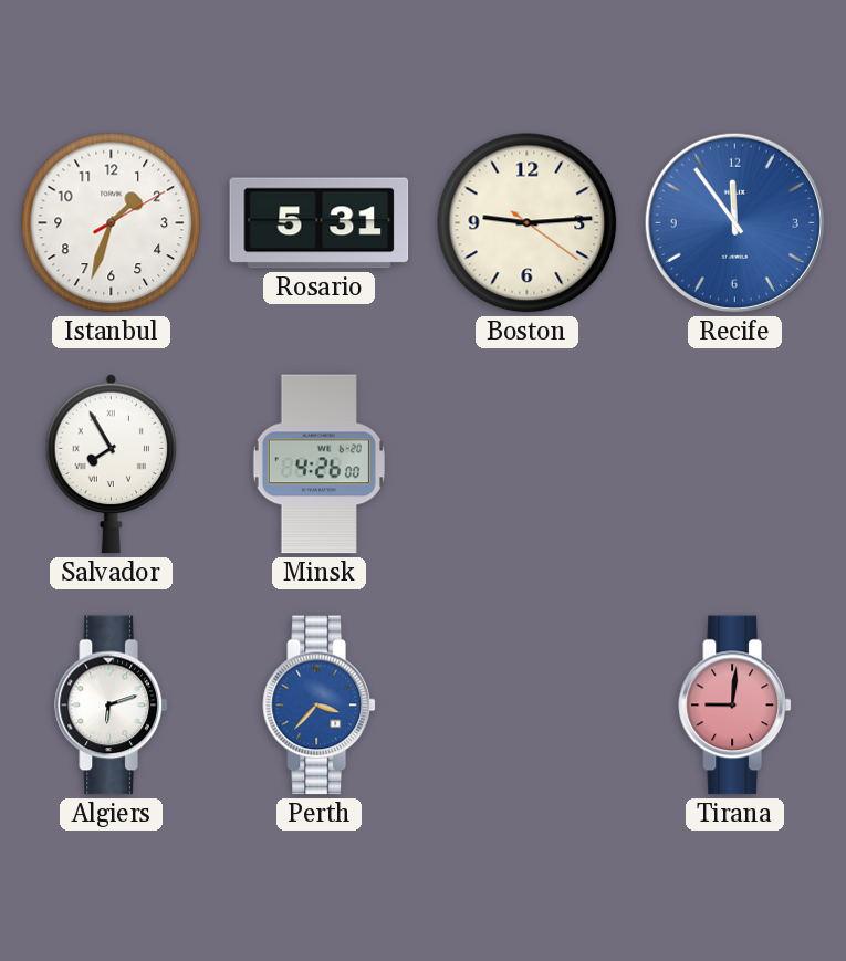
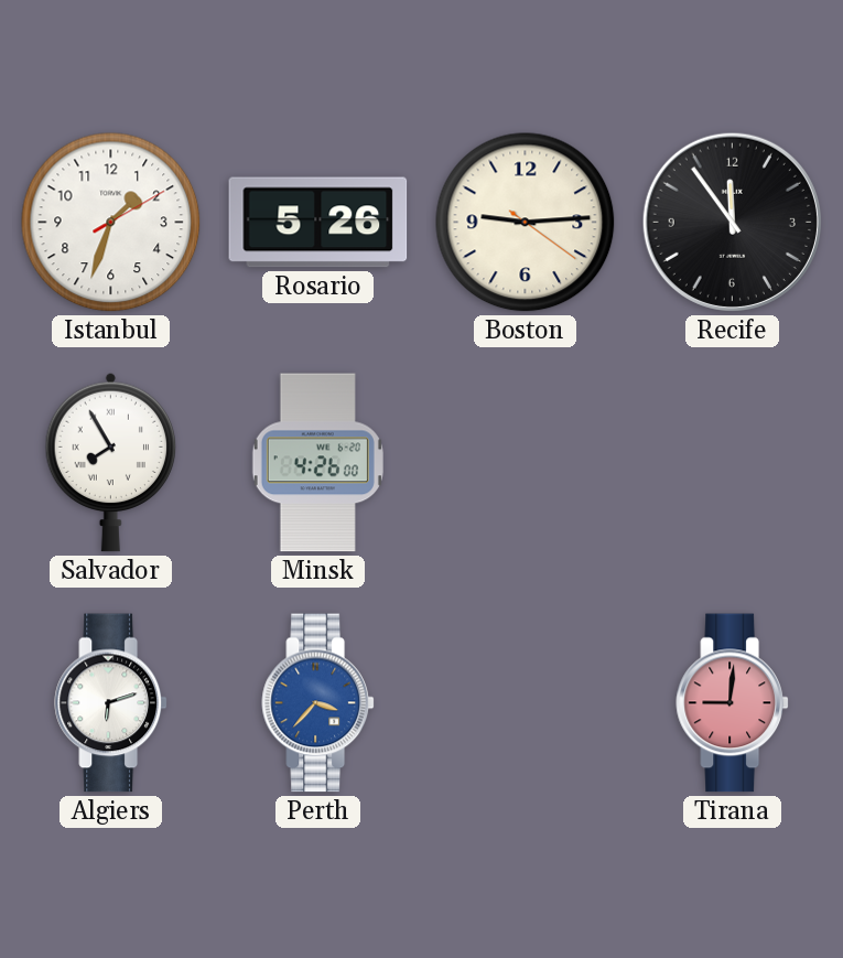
Rosario: 5:31 -> 5:26
Recife dial: blue -> black
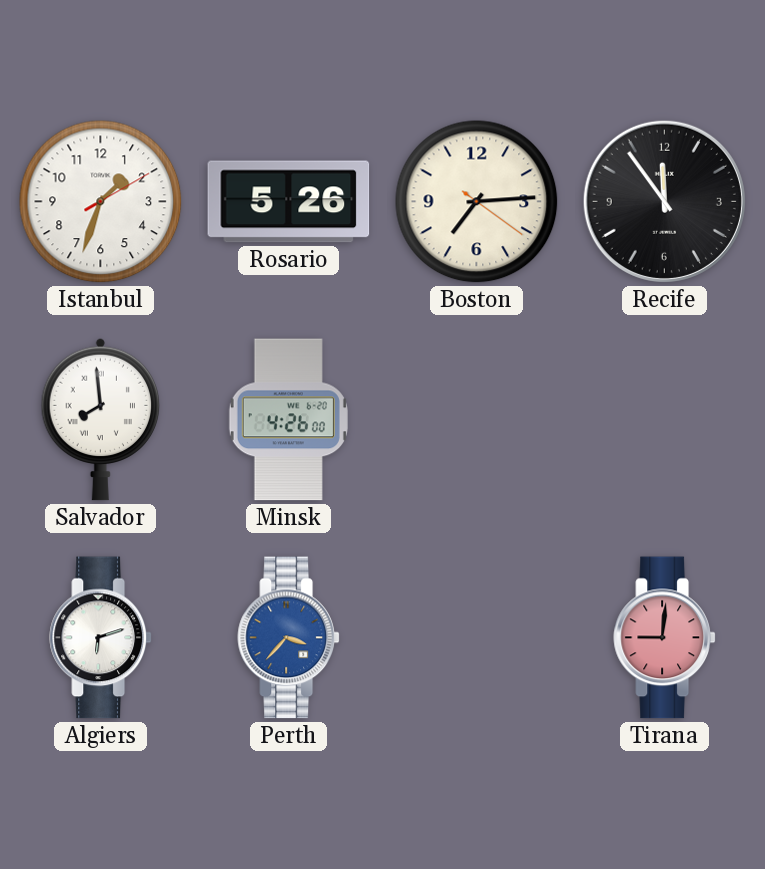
Boston: 9:14 -> 7:14
Salvador: 7:55 -> 7:59
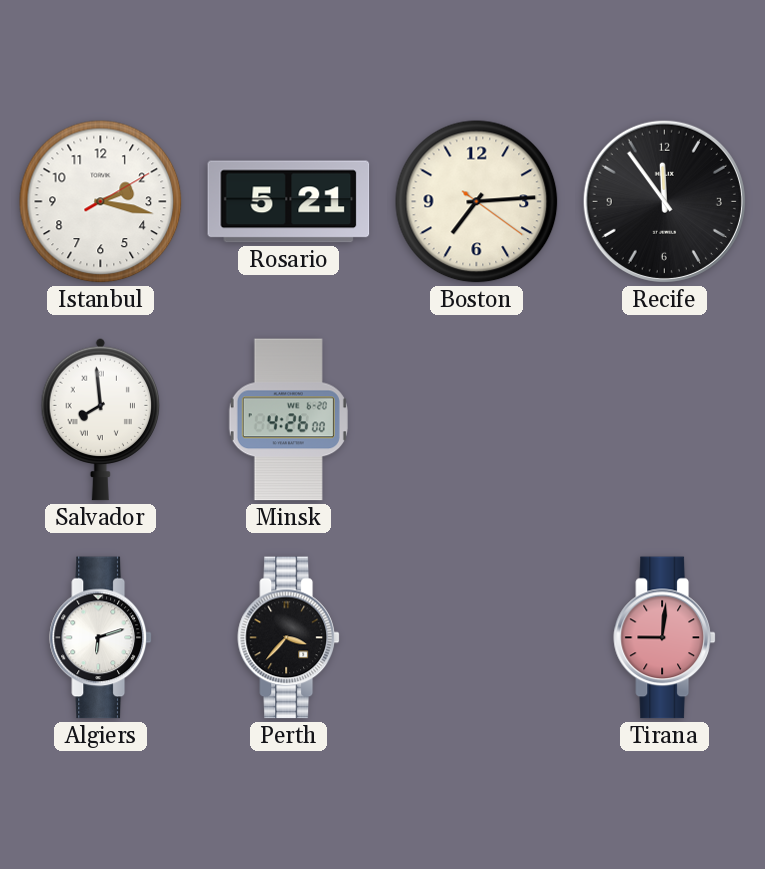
Istanbul: 1:33 -> 2:17
Rosario: 5:26 -> 5:21
Perth dial: blue -> black
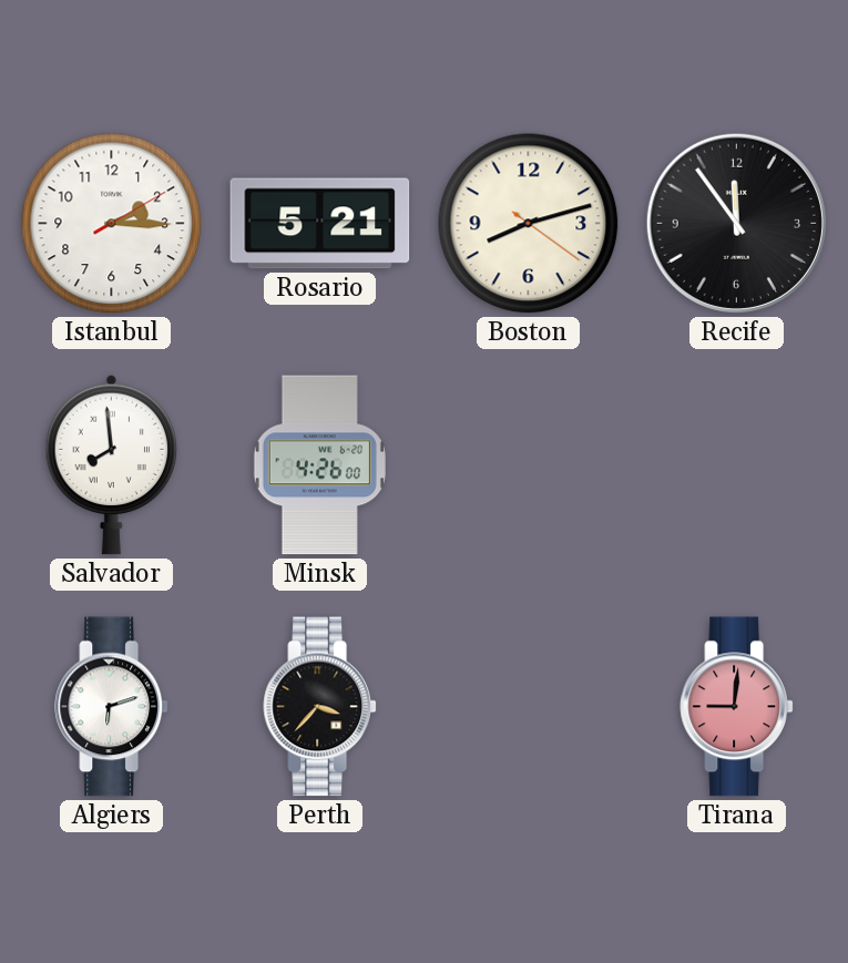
Istanbul: 2:17 -> 2:15
Boston: 7:14 -> 8:12
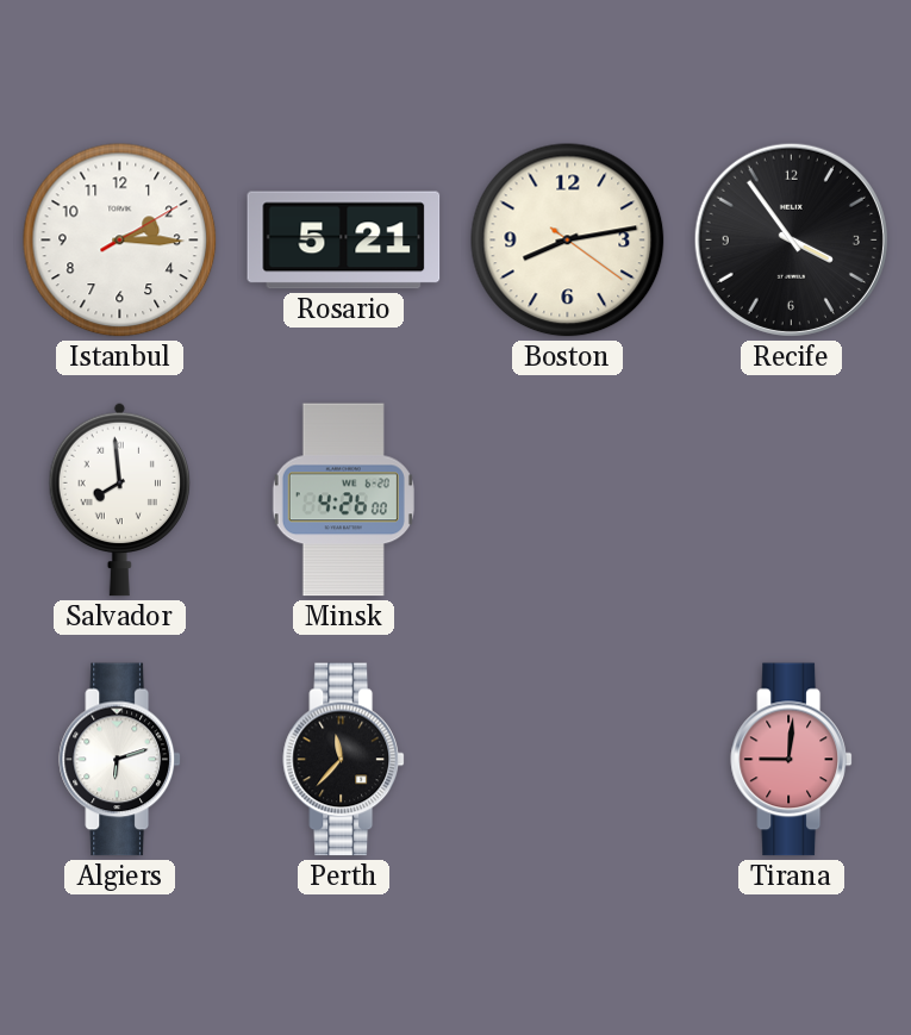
Boston: 8:12 -> 8:13
Recife: 11:54 -> 3:54
Perth: 3:37 -> 11:37
